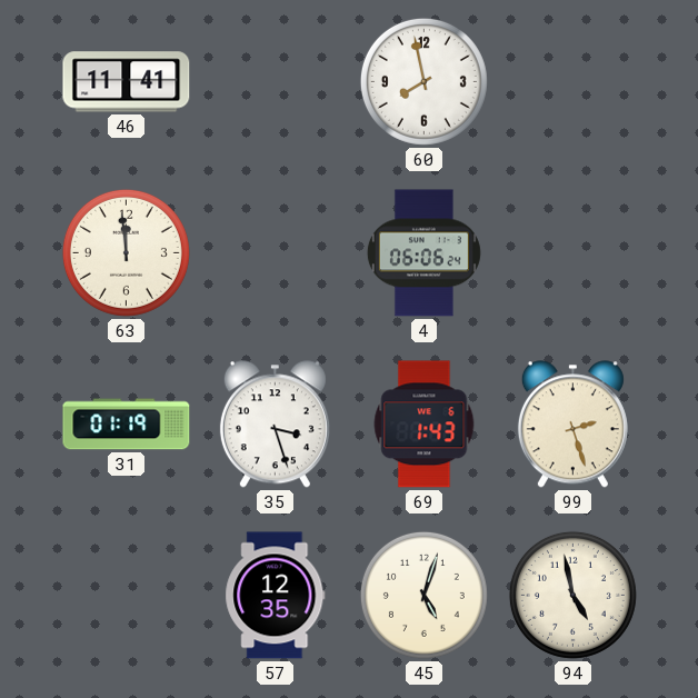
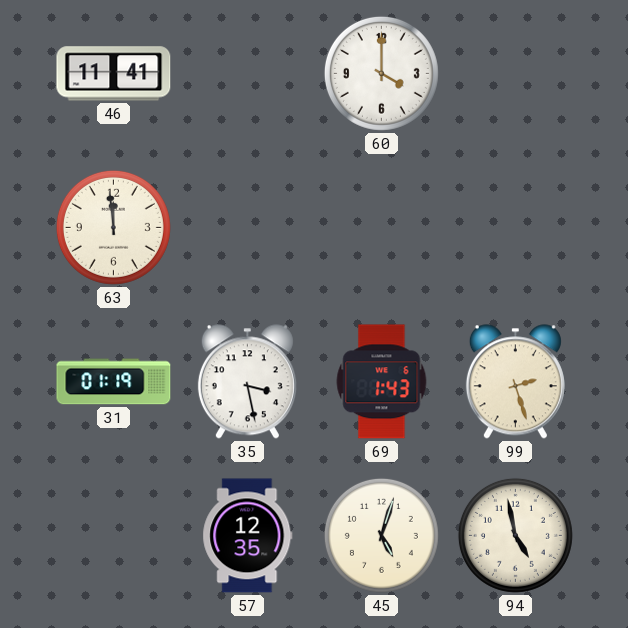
60: 7:58 -> 4:00
4: 06:06 -> none
35: 3:27 -> 3:28
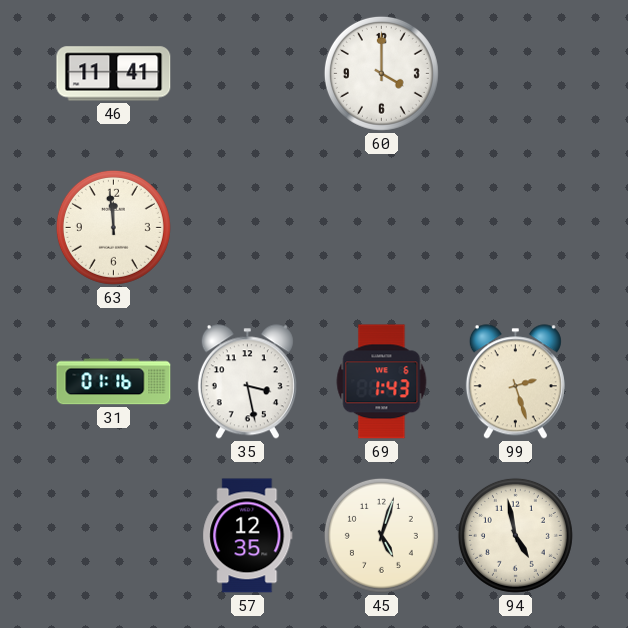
31: 01:19 -> 01:16
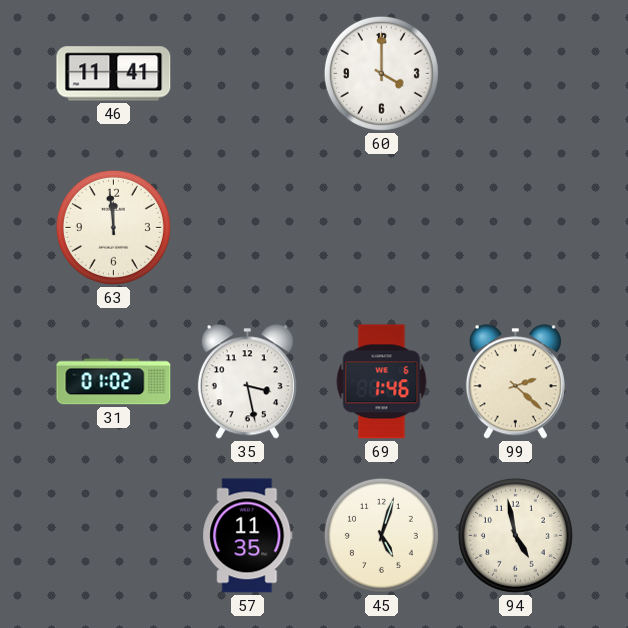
31: 01:16 -> 01:02
69: 1:43 -> 1:46
99: 2:27 -> 2:22
57: 12:35 -> 11:35
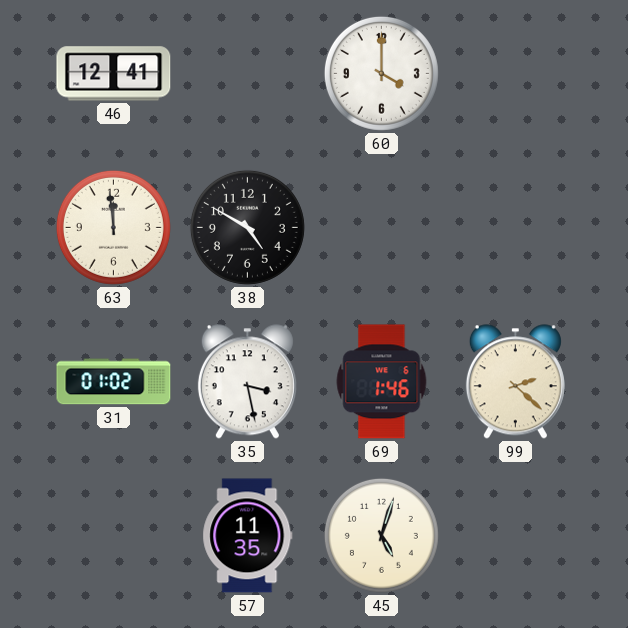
46: 11:41 -> 12:41
38: none -> 4:50
94: 4:58 -> none
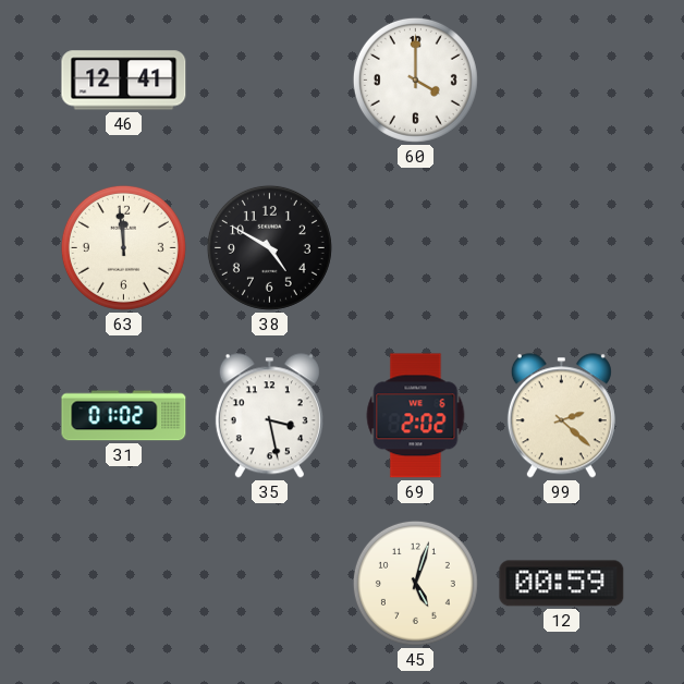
69: 1:46 -> 2:02
57: 11:35 -> none
12: none -> 00:59
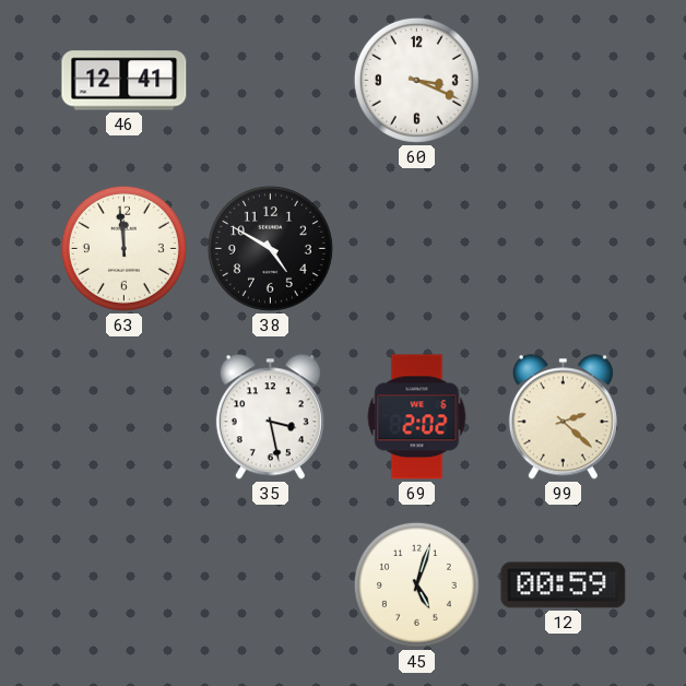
60: 4:00 -> 3:19
31: 01:02 -> none
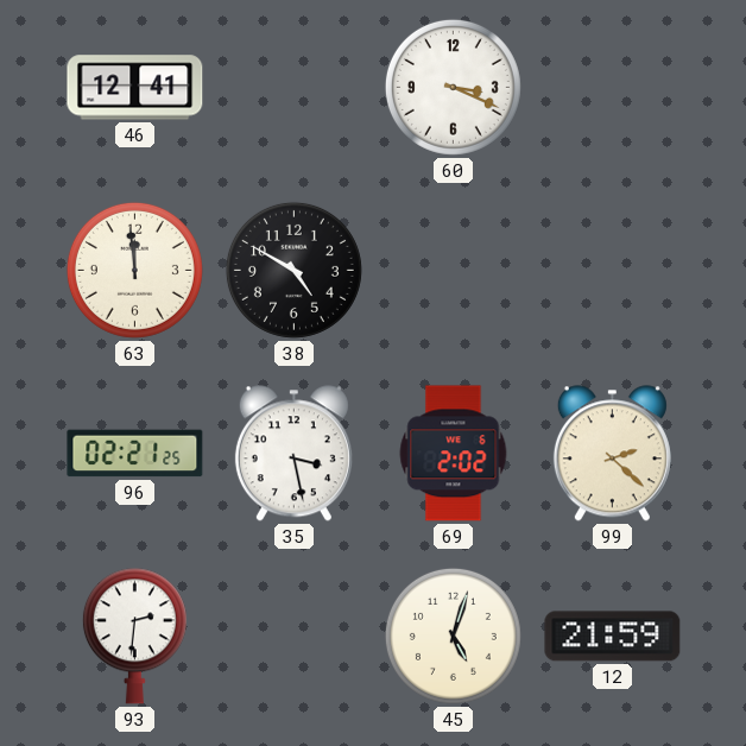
96: none -> 02:21
93: none -> 2:31
12: 00:59 -> 21:59
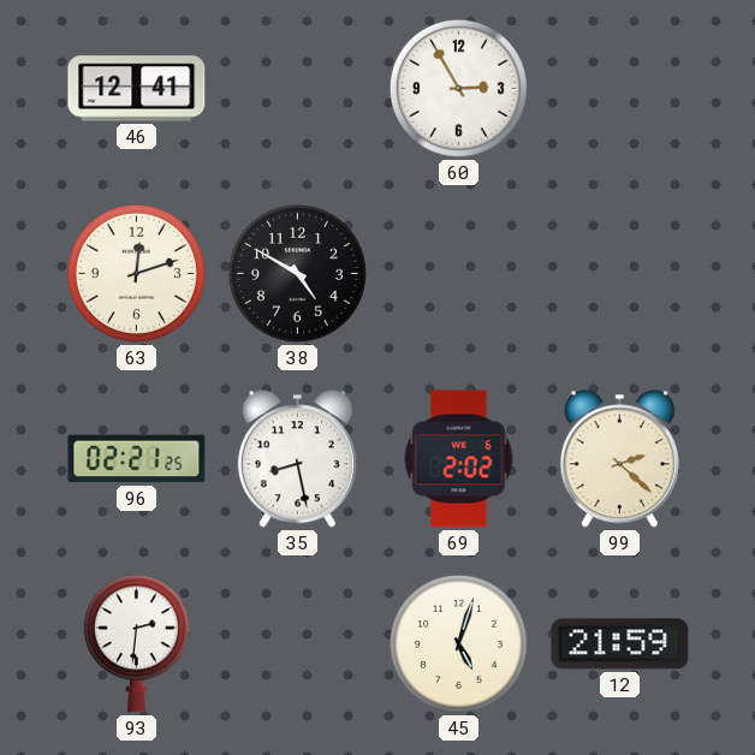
60: 3:19 -> 2:55
63: 11:59 -> 12:12
35: 3:28 -> 8:28
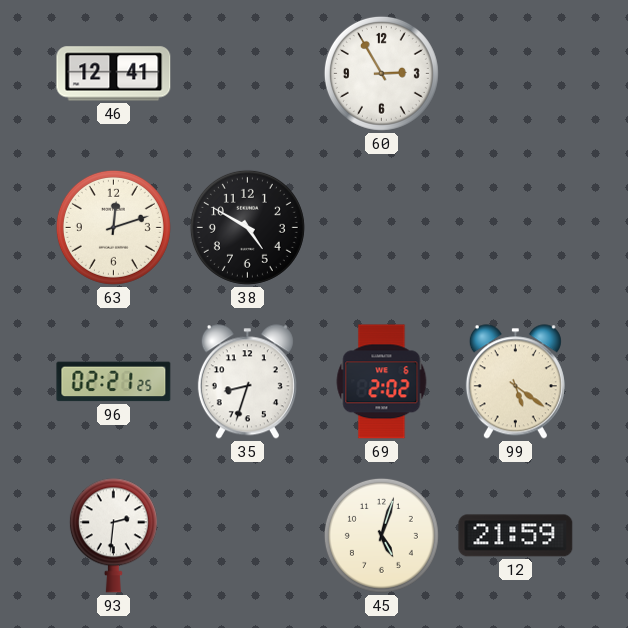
35: 8:28 -> 8:33
99: 2:22 -> 5:21
